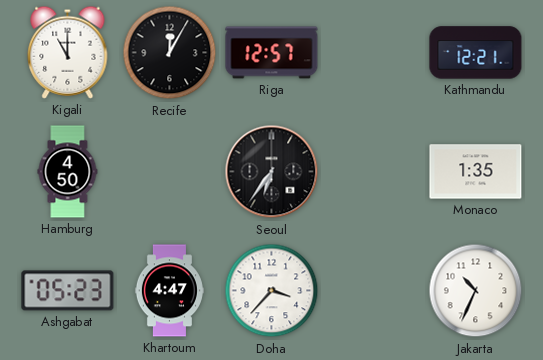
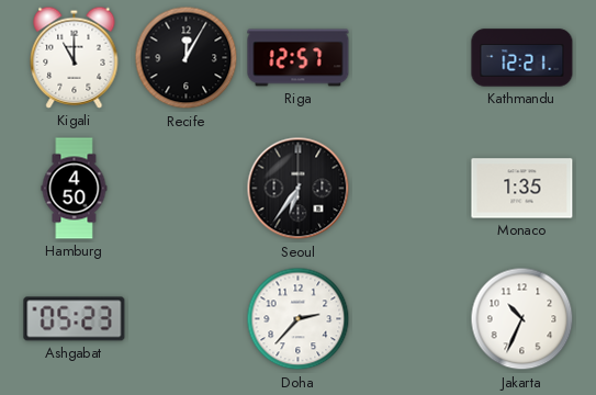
Khartoum: 4:47 -> none
Doha: 3:37 -> 2:37
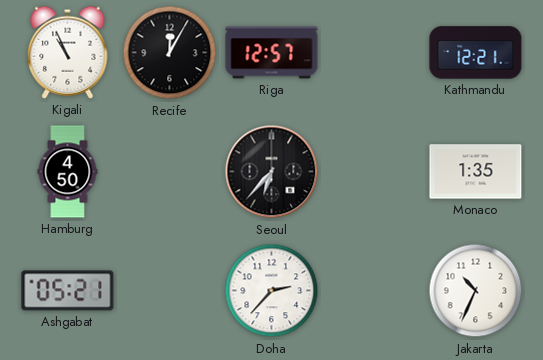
Kigali: 11:00 -> 10:56
Seoul: 6:36 -> 6:37
Ashgabat: 05:23 -> 05:21
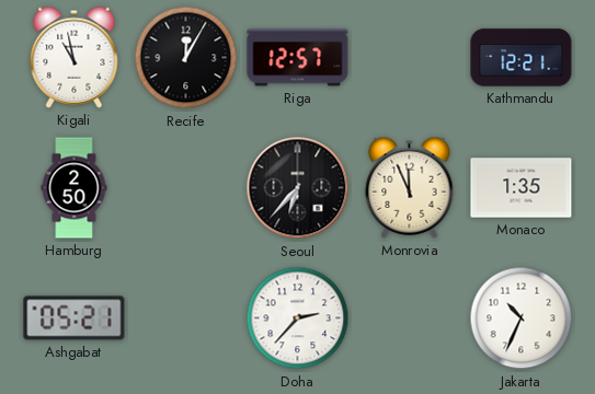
Kigali: 10:56 -> 10:58
Hamburg: 4:50 -> 2:50
Monrovia: none -> 11:56
